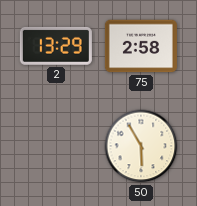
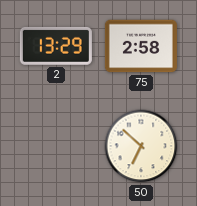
50: 5:55 -> 6:52
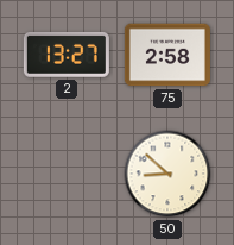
2: 13:29 -> 13:27
50: 6:52 -> 8:52
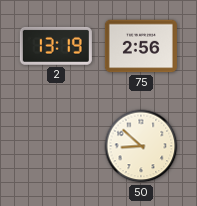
2: 13:27 -> 13:19
75: 2:58 -> 2:56
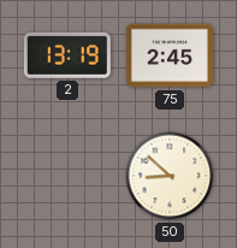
75: 2:56 -> 2:45
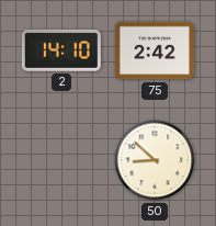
2: 13:19 -> 14:10
75: 2:45 -> 2:42
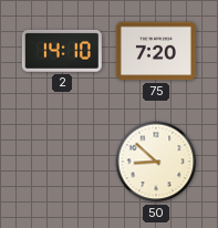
75: 2:42 -> 7:20
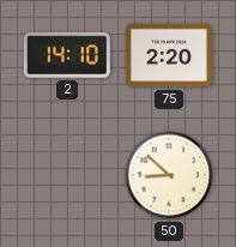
75: 7:20 -> 2:20
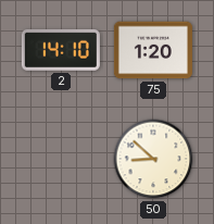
75: 2:20 -> 1:20
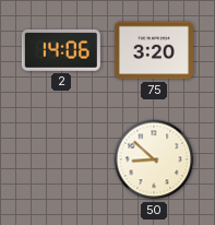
2: 14:10 -> 14:06
75: 1:20 -> 3:20
